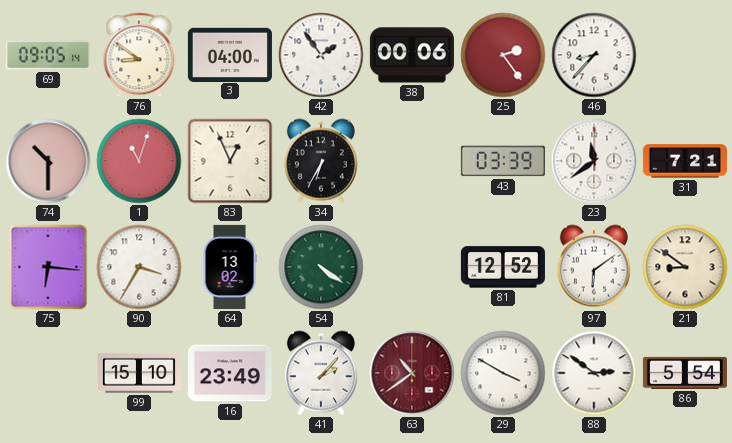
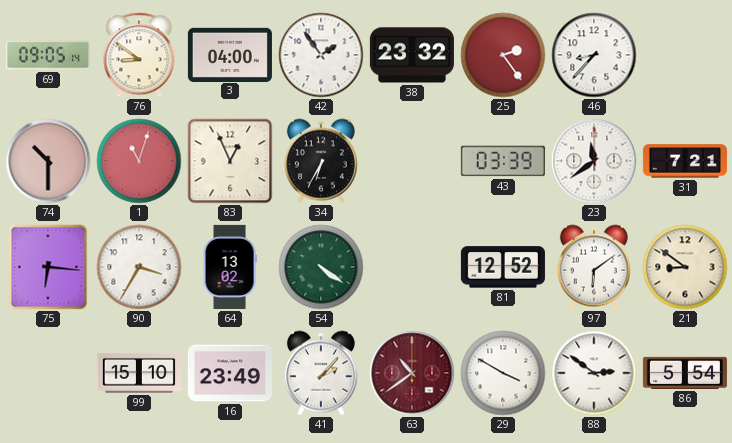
38: 00:06 -> 23:32
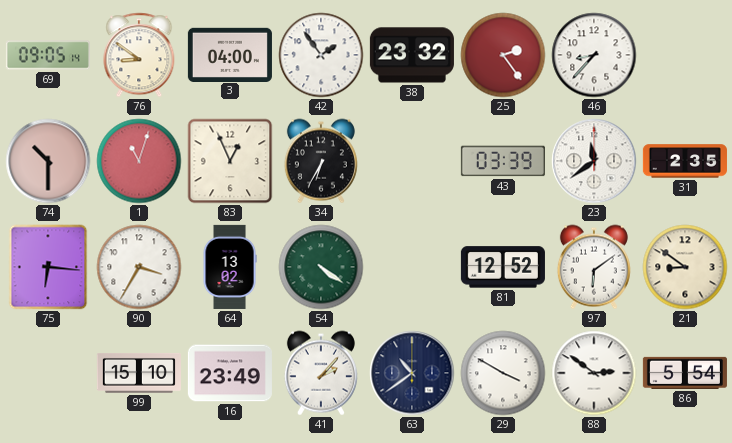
31: 7:21 -> 2:35
63 dial: burgundy -> navy
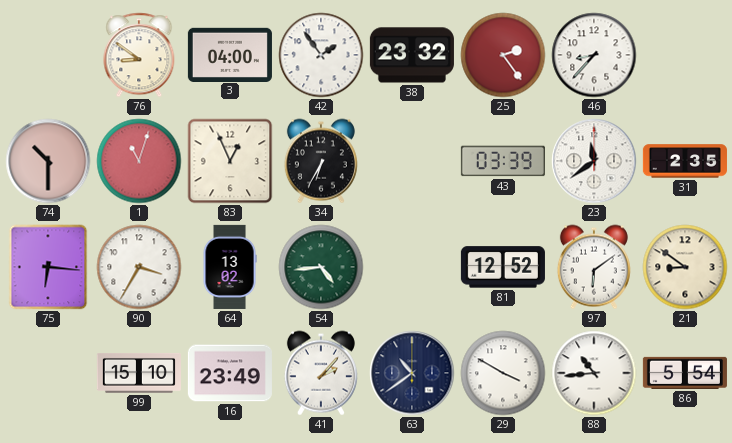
69: 09:05 -> none
54: 4:21 -> 4:44
88: 2:51 -> 10:44
